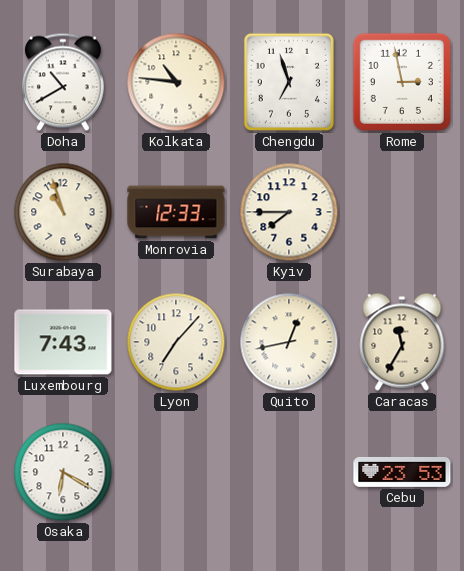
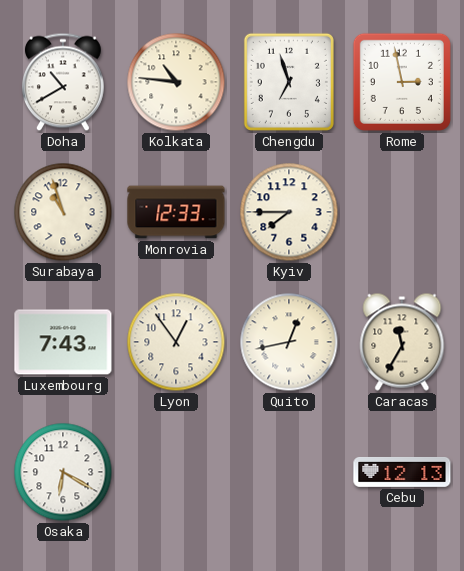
Lyon: 7:07 -> 12:54
Cebu: 23:53 -> 12:13
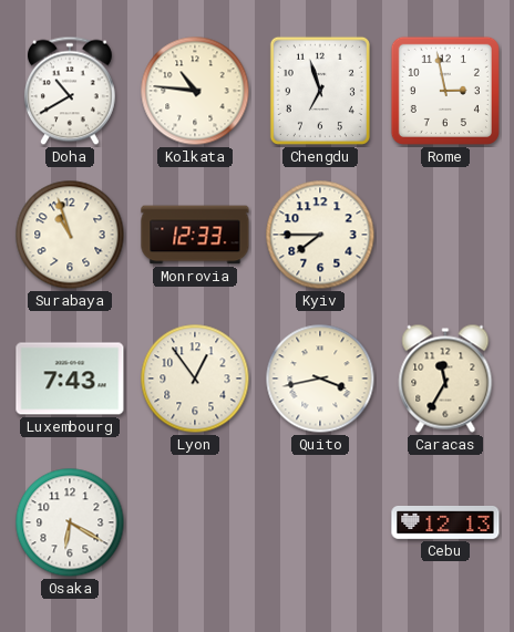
Quito: 12:43 -> 3:43
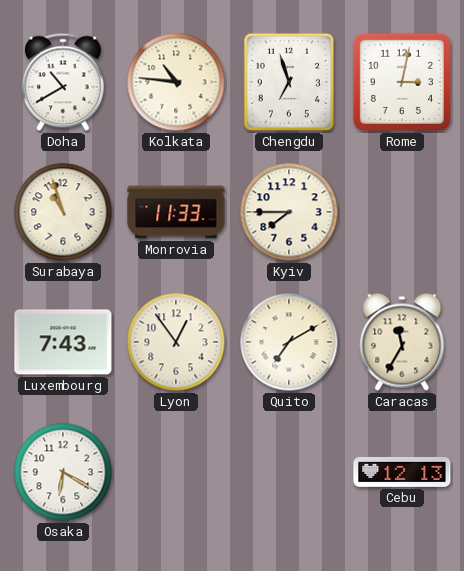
Rome: 2:58 -> 3:02
Monrovia: 12:33 -> 11:33
Quito: 3:43 -> 7:10
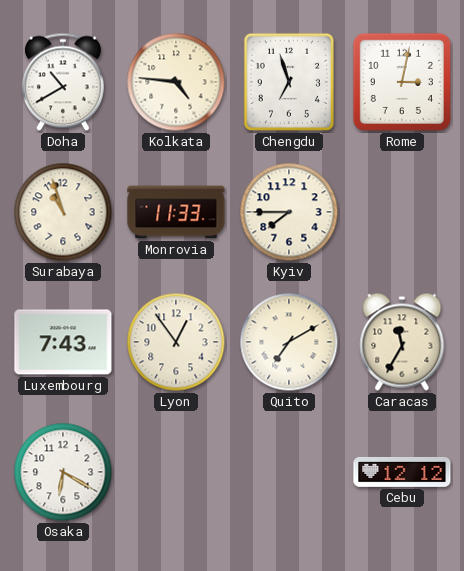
Kolkata: 10:46 -> 4:46
Cebu: 12:13 -> 12:12
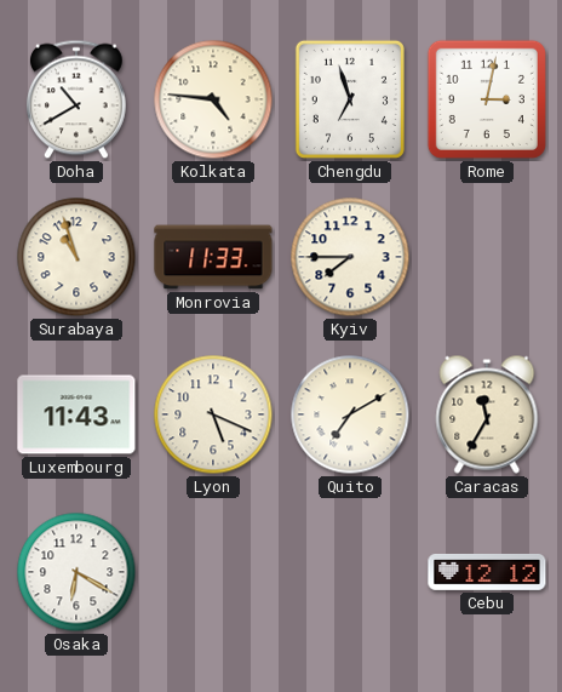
Luxembourg: 7:43 -> 11:43
Lyon: 12:54 -> 5:19
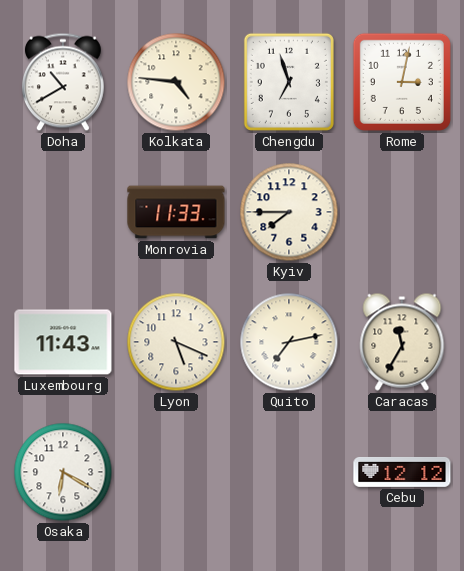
Surabaya: 10:57 -> none
Quito: 7:10 -> 7:13
